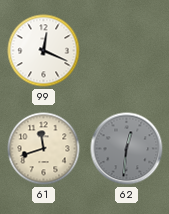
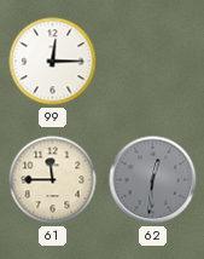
99: 12:19 -> 12:15
61: 11:42 -> 11:45
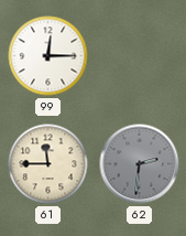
62: 12:31 -> 2:31
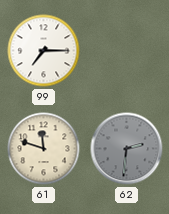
99: 12:15 -> 7:15
61: 11:45 -> 11:48
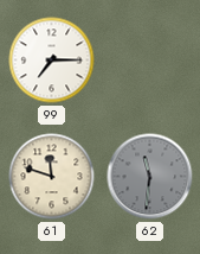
62: 2:31 -> 11:31
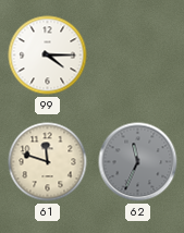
99: 7:15 -> 4:15
62: 11:31 -> 11:34
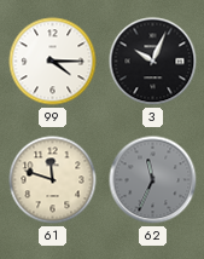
3: none -> 10:04
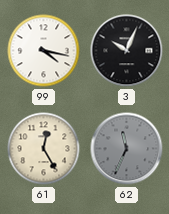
99: 4:15 -> 4:17
61: 11:48 -> 12:25
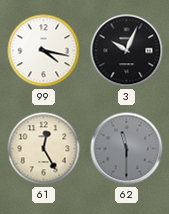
62: 11:34 -> 11:30
